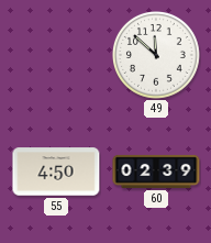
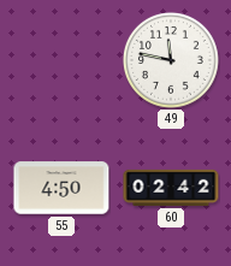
49: 11:52 -> 11:47
60: 02:39 -> 02:42
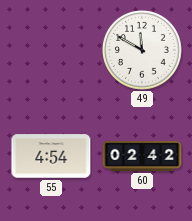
49: 11:47 -> 11:50
55: 4:50 -> 4:54
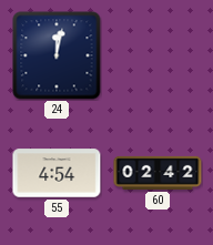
24: none -> 12:02
49: 11:50 -> none
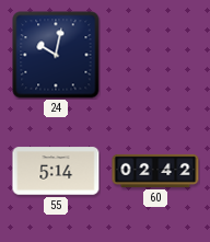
24: 12:02 -> 10:02
55: 4:54 -> 5:14
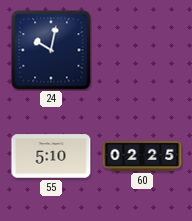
55: 5:14 -> 5:10
60: 02:42 -> 02:25
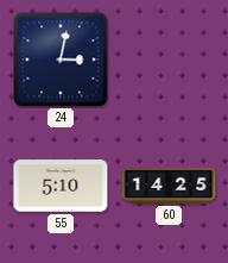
24: 10:02 -> 3:02
60: 02:25 -> 14:25
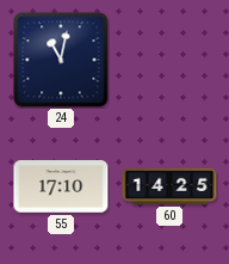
24: 3:02 -> 11:02
55: 5:10 -> 17:10
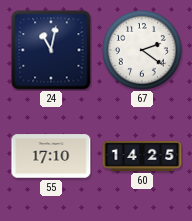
67: none -> 2:21
